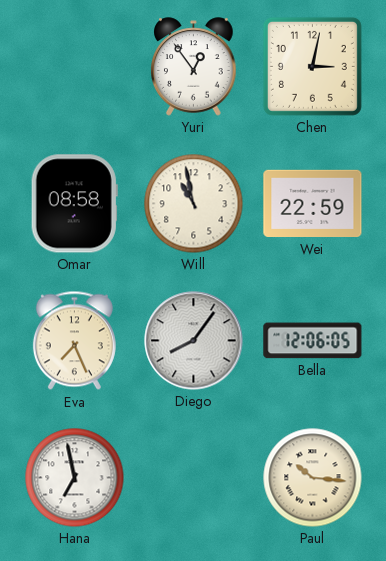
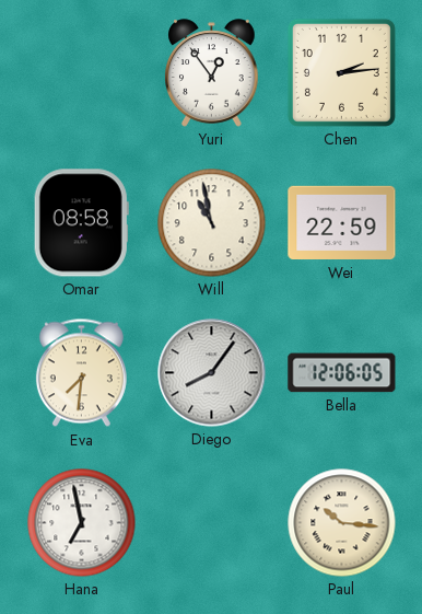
Chen: 3:02 -> 2:14
Eva: 7:26 -> 7:31
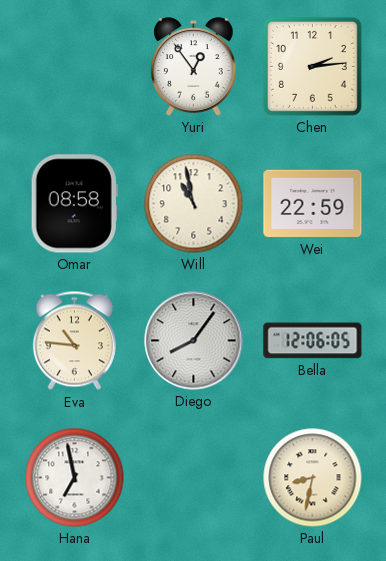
Eva: 7:31 -> 10:46
Paul: 10:16 -> 8:32
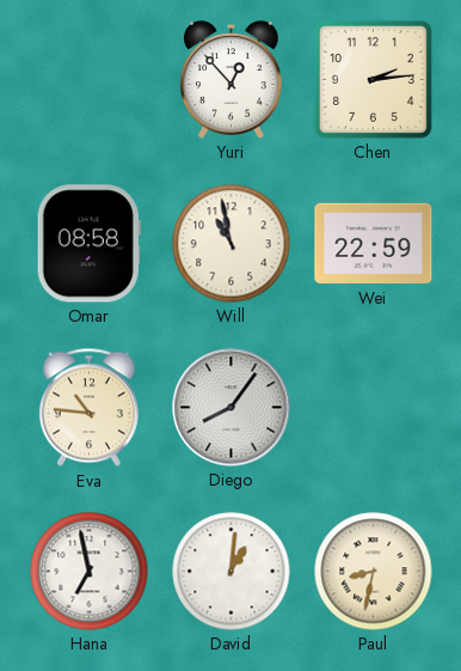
Yuri: 12:54 -> 12:53
Bella: 12:06 -> none
David: none -> 1:01
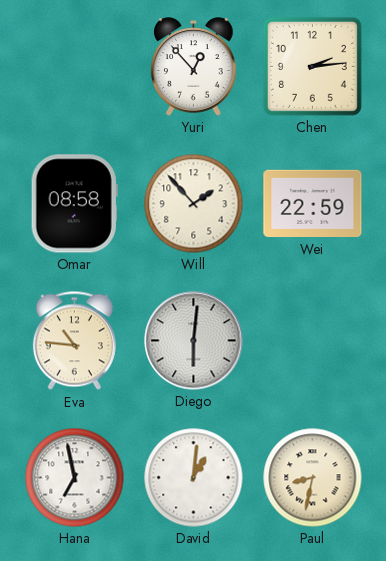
Will: 10:58 -> 1:53
Diego: 8:06 -> 6:01
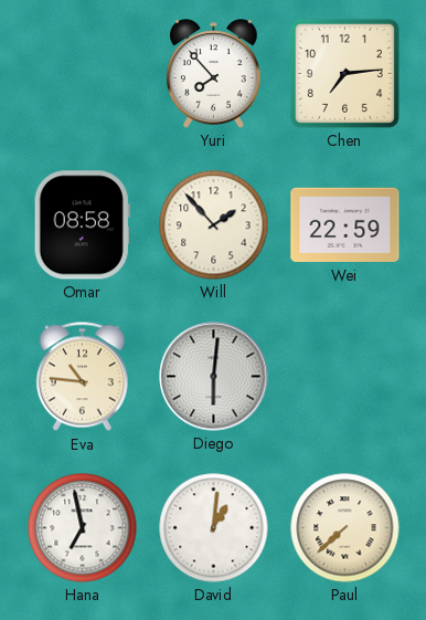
Yuri: 12:53 -> 7:53
Chen: 2:14 -> 7:14
Paul: 8:32 -> 7:38
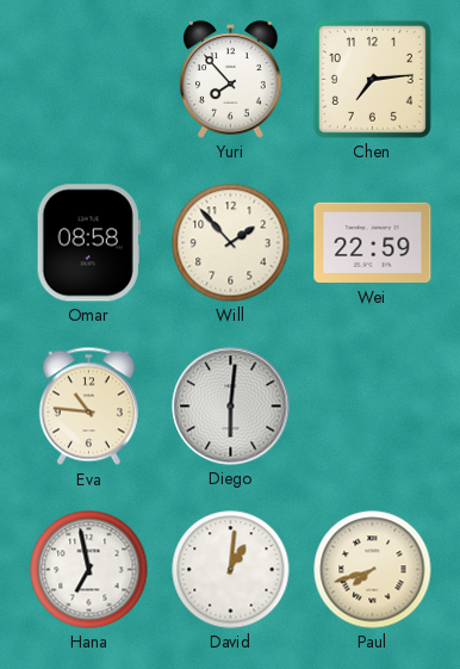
Paul: 7:38 -> 7:42
